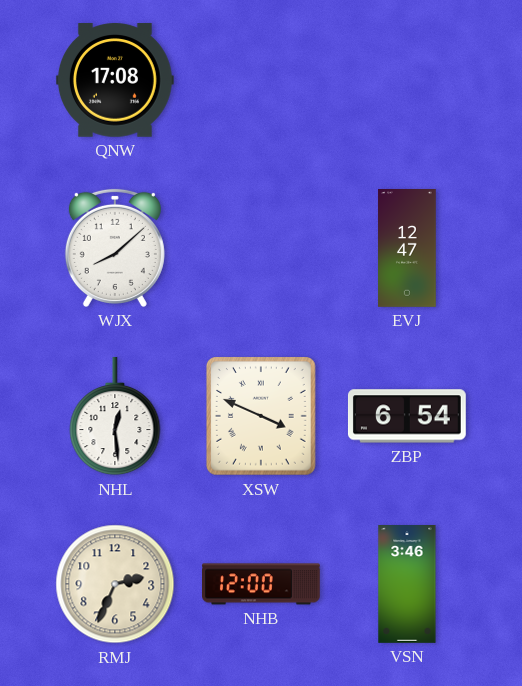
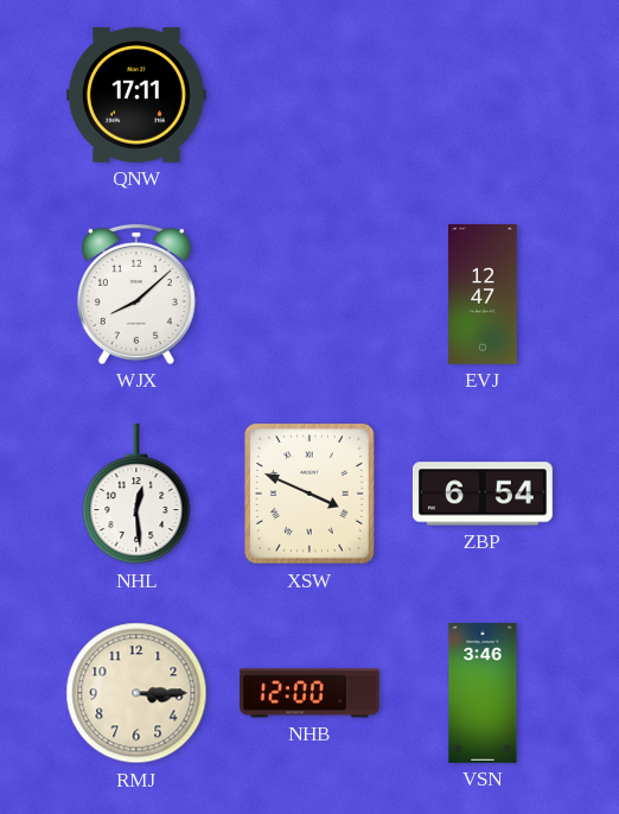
QNW: 17:08 -> 17:11
RMJ: 2:34 -> 3:15
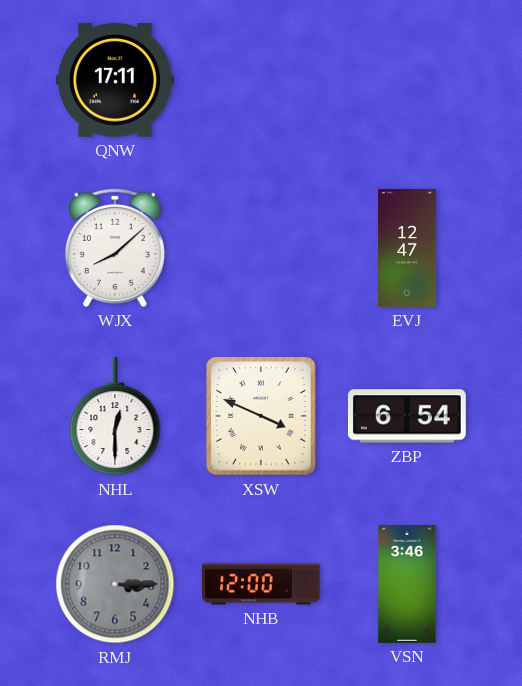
NHL: 12:29 -> 12:30
RMJ dial: cream -> grey
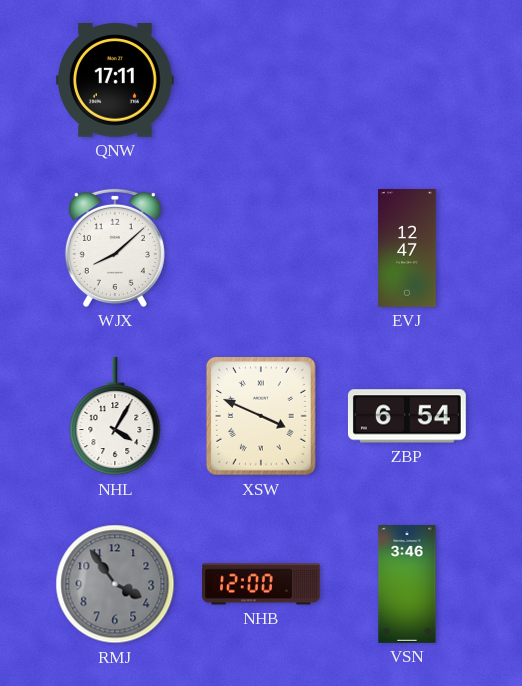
NHL: 12:30 -> 4:05
RMJ: 3:15 -> 3:54
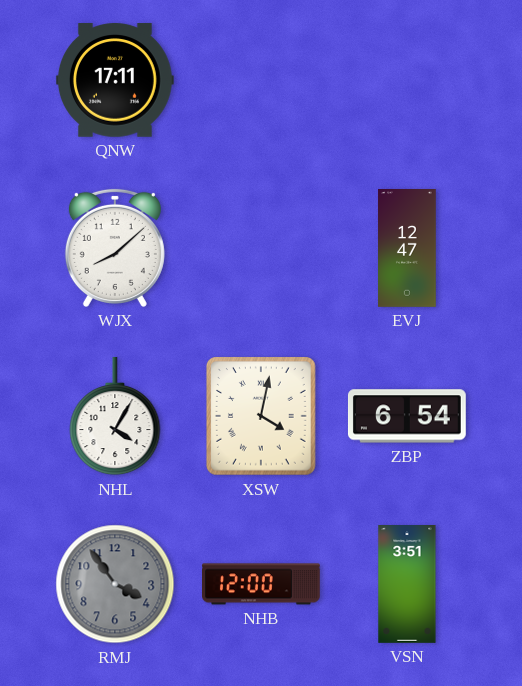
XSW: 3:49 -> 4:02
VSN: 3:46 -> 3:51
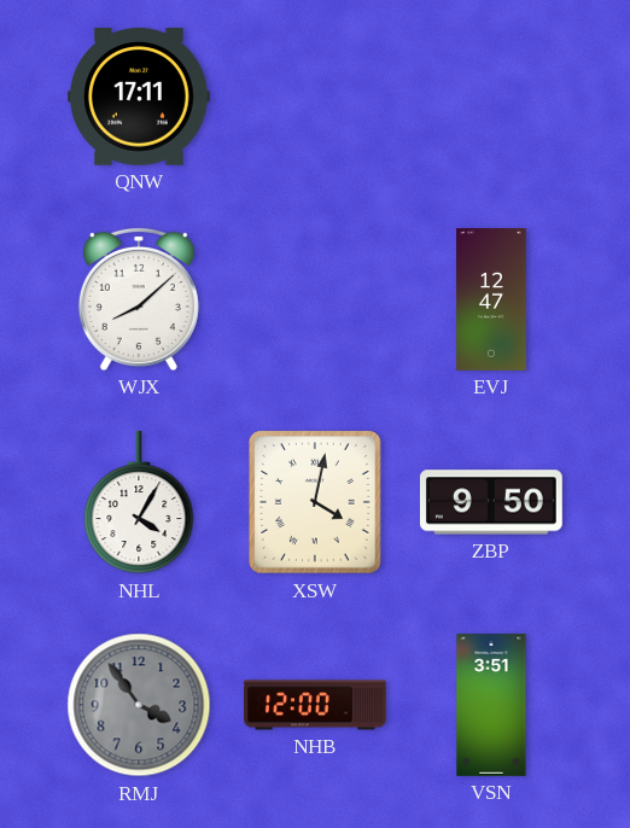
ZBP: 6:54 -> 9:50
